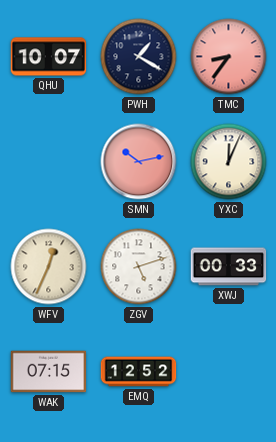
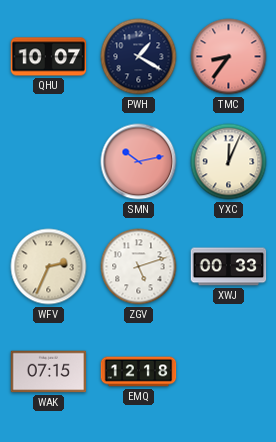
WFV: 12:34 -> 2:34
EMQ: 12:52 -> 12:18
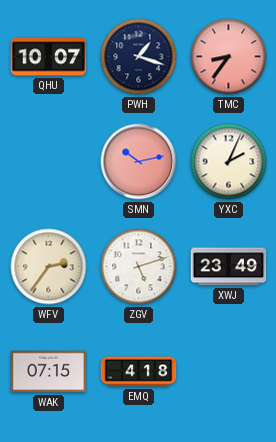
PWH: 1:20 -> 1:18
YXC: 12:04 -> 2:04
WFV: 2:34 -> 2:36
XWJ: 00:33 -> 23:49
EMQ: 12:18 -> 4:18
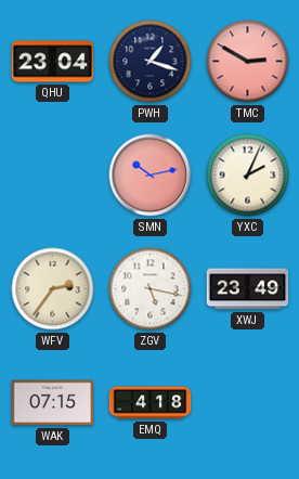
QHU: 10:07 -> 23:04
TMC: 8:36 -> 2:50
ZGV: 5:12 -> 5:17
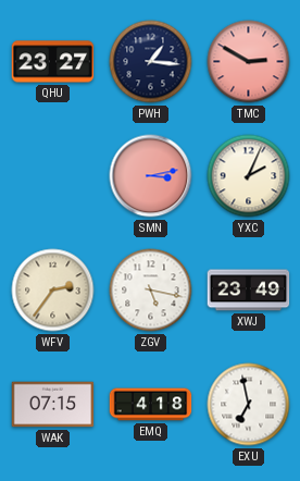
QHU: 23:04 -> 23:27
PWH: 1:18 -> 1:16
SMN: 10:13 -> 3:13
EXU: none -> 6:58
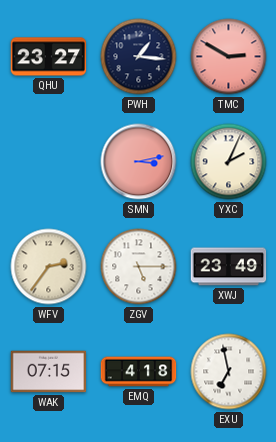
ZGV: 5:17 -> 5:15
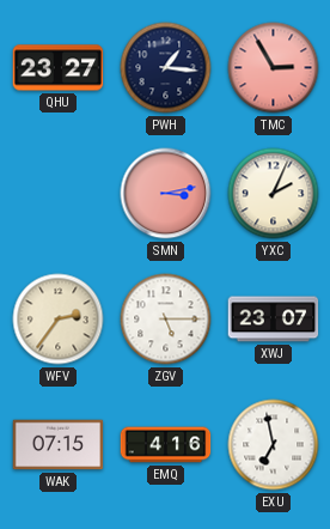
TMC: 2:50 -> 2:55
XWJ: 23:49 -> 23:07
EMQ: 4:18 -> 4:16
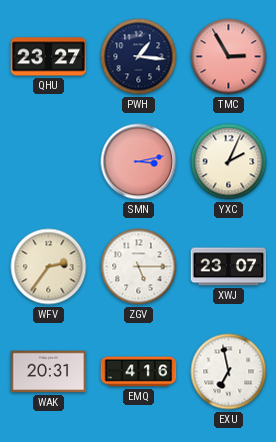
WAK: 07:15 -> 20:31
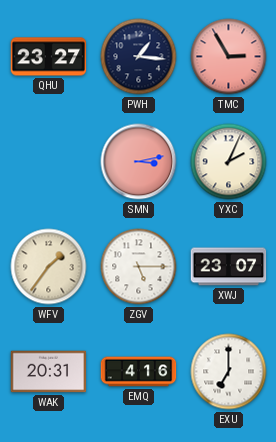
WFV: 2:36 -> 1:36
EXU: 6:58 -> 7:00
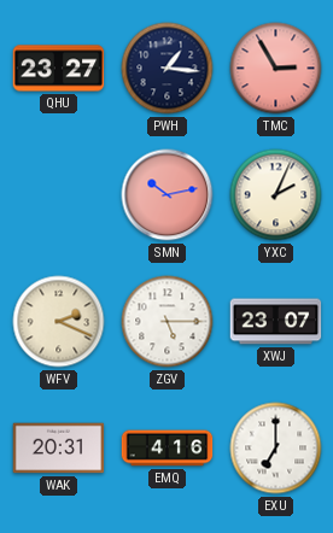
SMN: 3:13 -> 10:13
WFV: 1:36 -> 2:19
